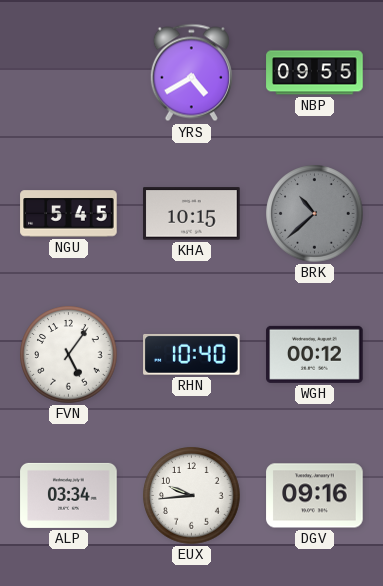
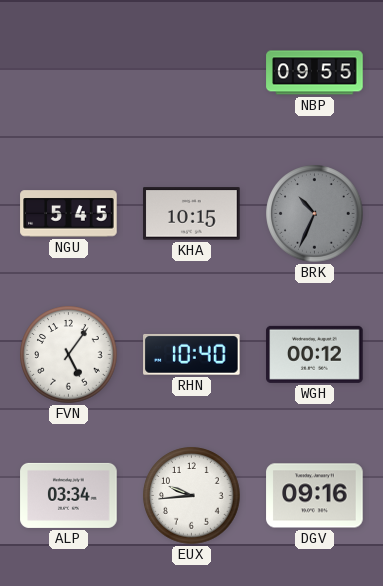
YRS: 4:40 -> none
BRK: 10:38 -> 10:34
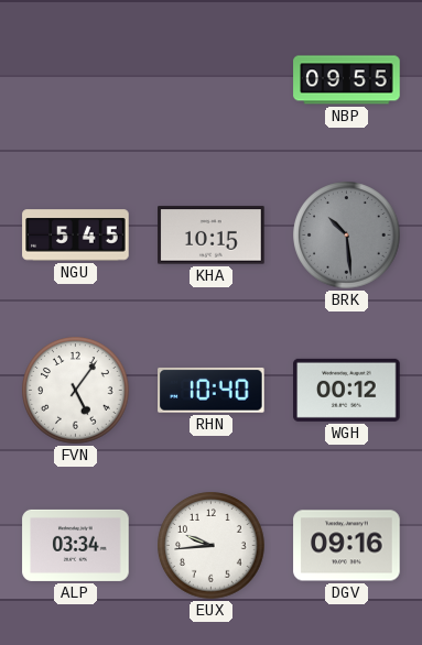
BRK: 10:34 -> 10:29
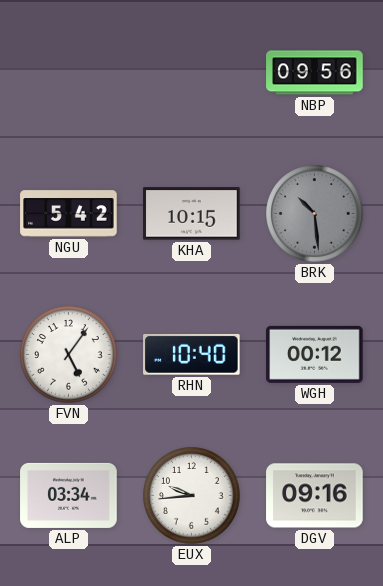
NBP: 09:55 -> 09:56
NGU: 5:45 -> 5:42
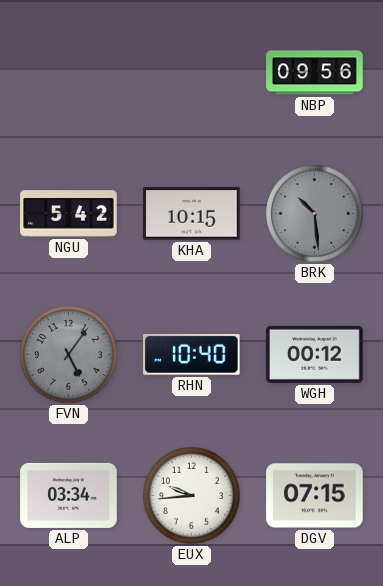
FVN dial: white -> grey
DGV: 09:16 -> 07:15
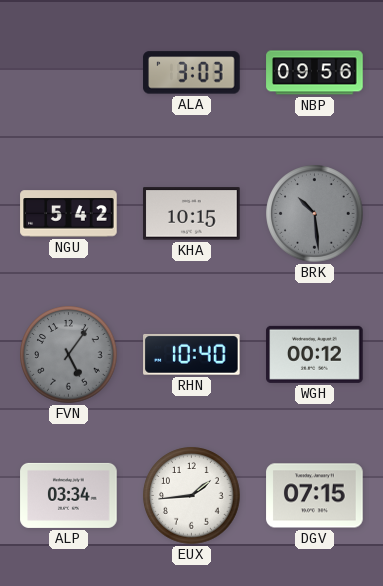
ALA: none -> 3:03
EUX: 9:44 -> 1:44
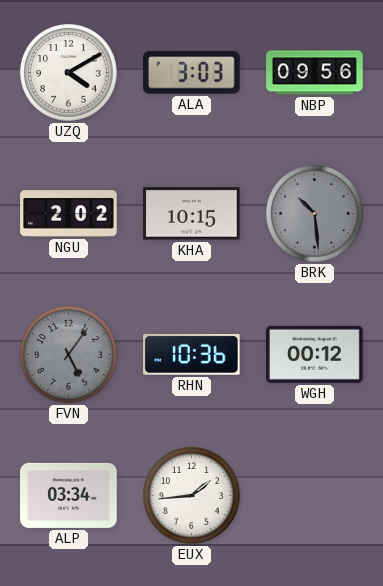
UZQ: none -> 4:10
NGU: 5:42 -> 2:02
RHN: 10:40 -> 10:36
DGV: 07:15 -> none
